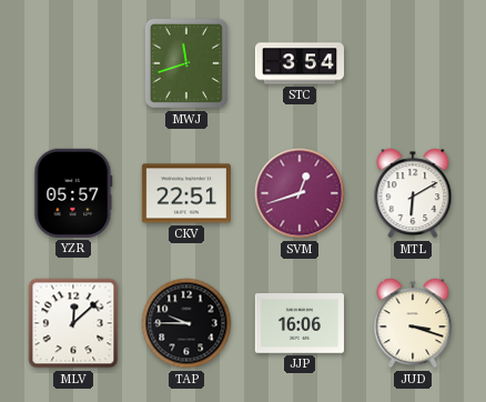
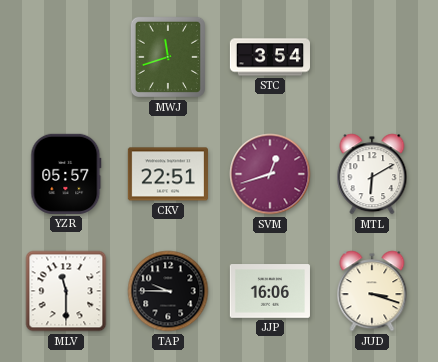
MLV: 12:08 -> 11:30
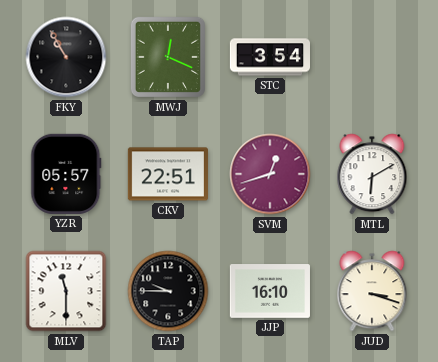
FKY: none -> 10:55
MWJ: 11:42 -> 12:19
JJP: 16:06 -> 16:10
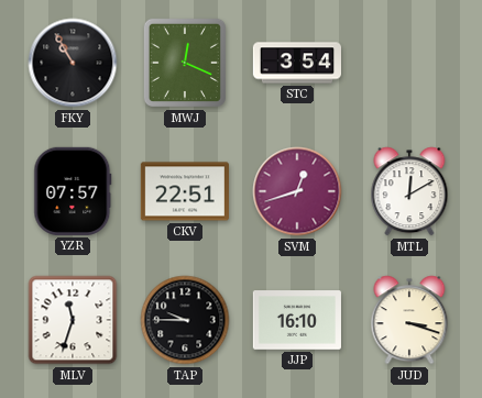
YZR: 05:57 -> 07:57
MTL: 6:10 -> 12:10
MLV: 11:30 -> 11:33
